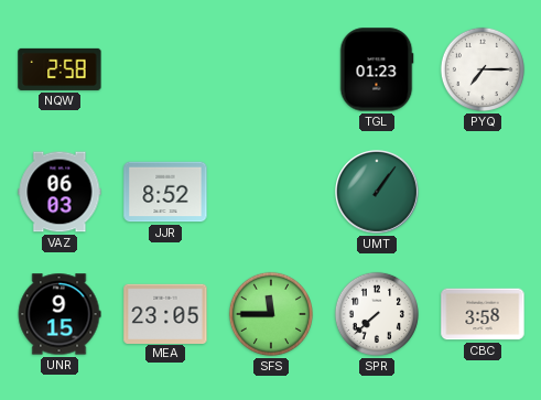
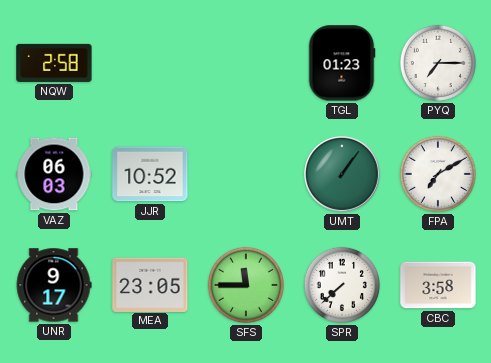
JJR: 8:52 -> 10:52
FPA: none -> 7:10
UNR: 9:15 -> 9:17
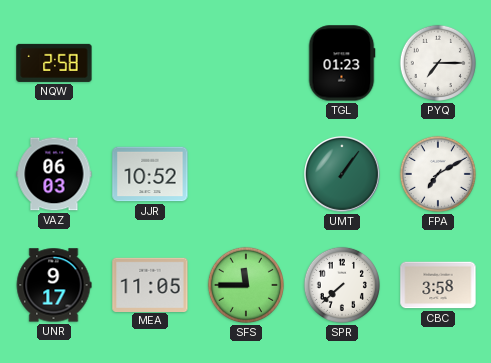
MEA: 23:05 -> 11:05
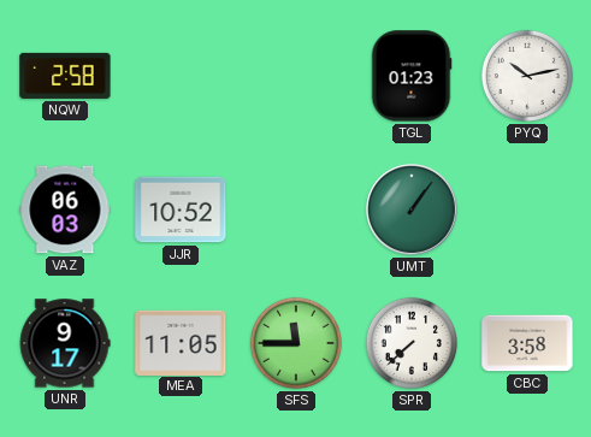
PYQ: 7:15 -> 10:13
FPA: 7:10 -> none
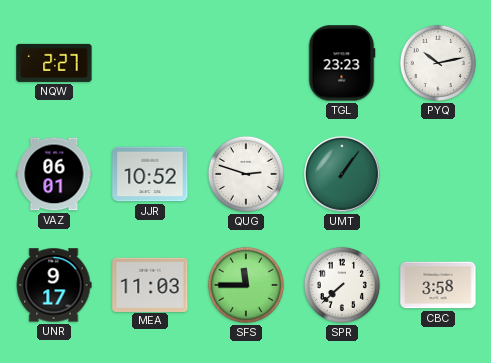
NQW: 2:58 -> 2:27
TGL: 01:23 -> 23:23
VAZ: 06:03 -> 06:01
QUG: none -> 2:48
MEA: 11:05 -> 11:03
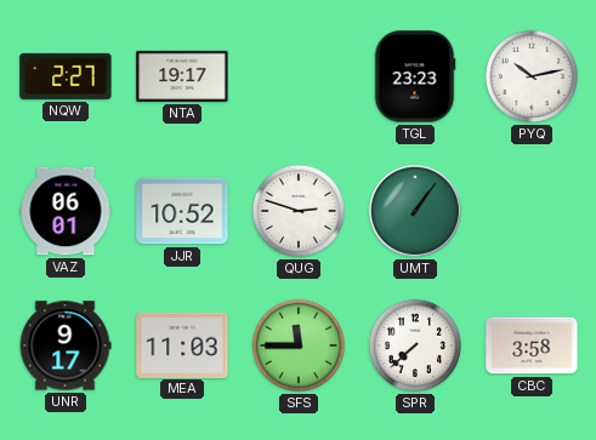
NTA: none -> 19:17
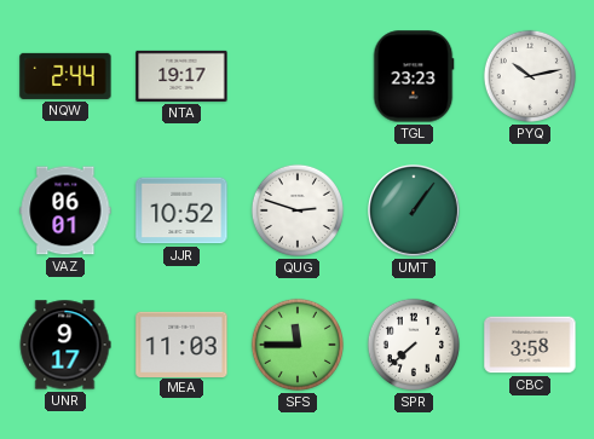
NQW: 2:27 -> 2:44
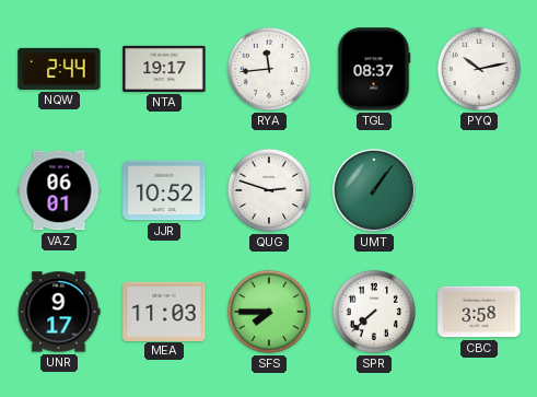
RYA: none -> 11:44
TGL: 23:23 -> 08:37
SFS: 11:45 -> 7:45
